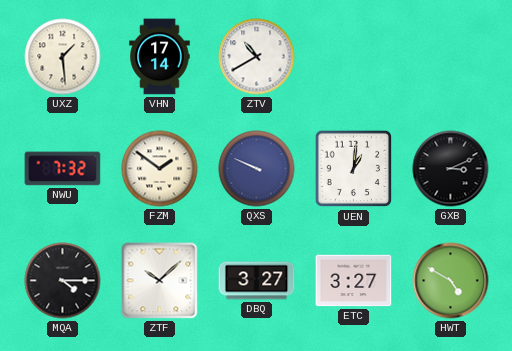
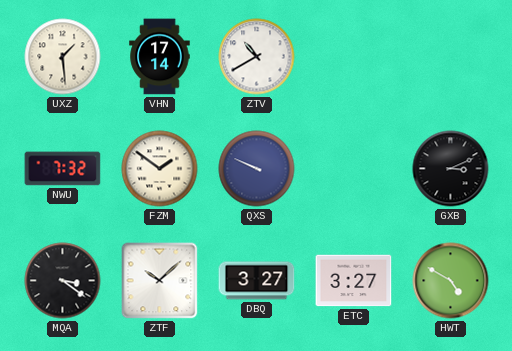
UEN: 1:01 -> none
MQA: 4:15 -> 3:21
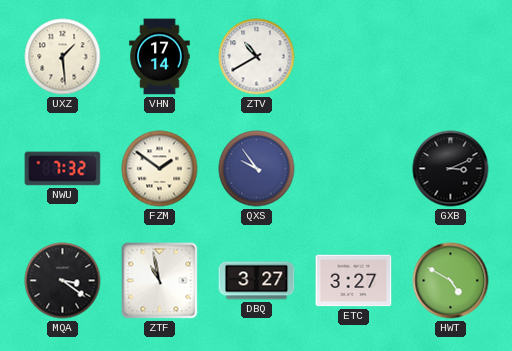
QXS: 9:49 -> 9:54
ZTF: 10:08 -> 10:58
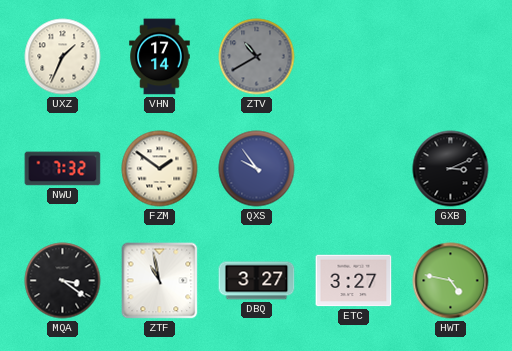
UXZ: 1:29 -> 1:34
ZTV dial: white -> grey
HWT: 4:50 -> 4:47
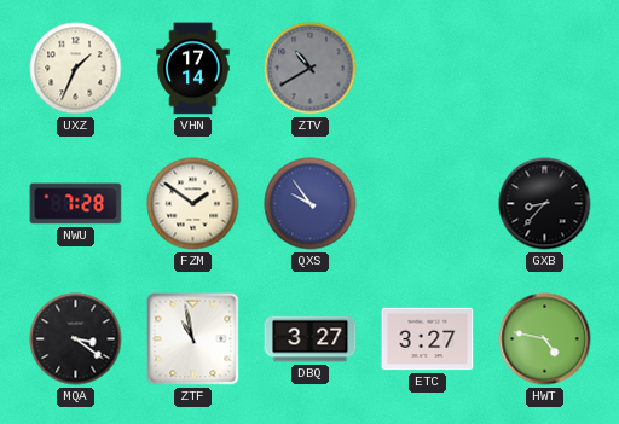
NWU: 7:32 -> 7:28
GXB: 3:11 -> 8:37
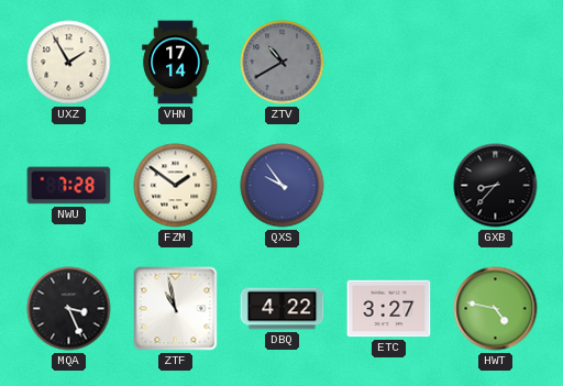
UXZ: 1:34 -> 1:55
MQA: 3:21 -> 3:26
DBQ: 3:27 -> 4:22
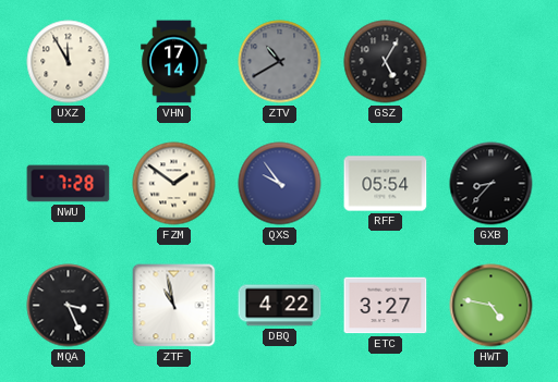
UXZ: 1:55 -> 11:55
GSZ: none -> 5:05
RFF: none -> 05:54
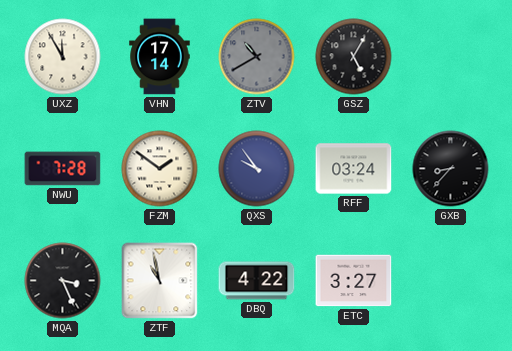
RFF: 05:54 -> 03:24
HWT: 4:47 -> none
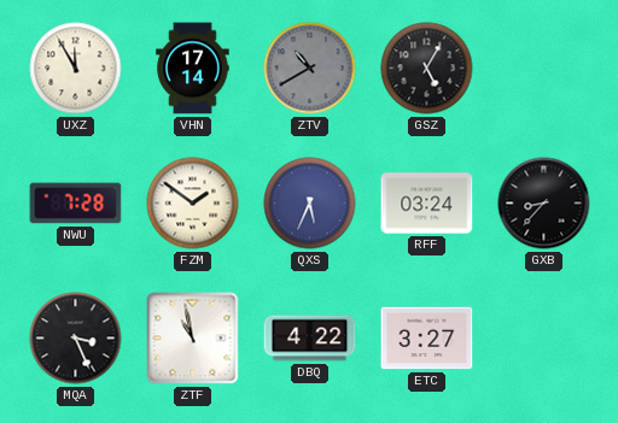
QXS: 9:54 -> 5:34
